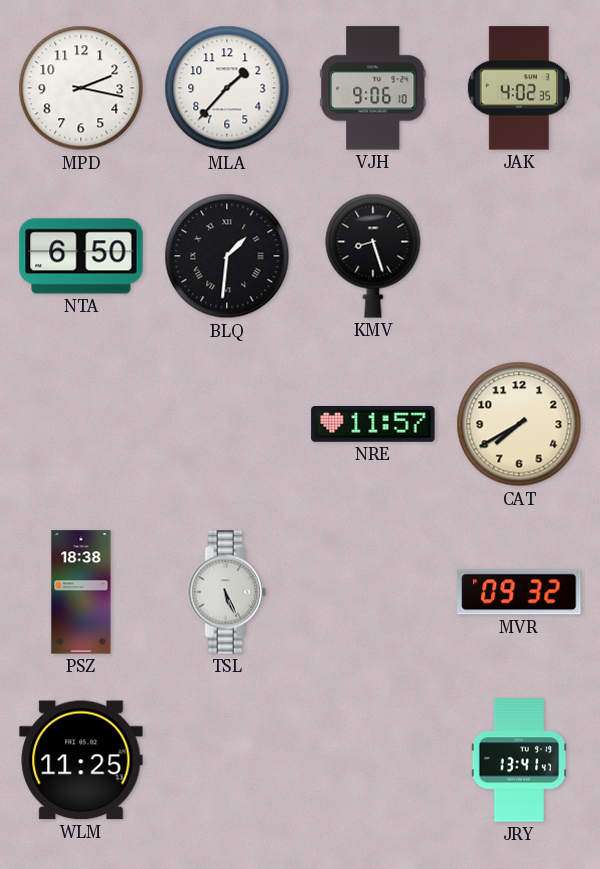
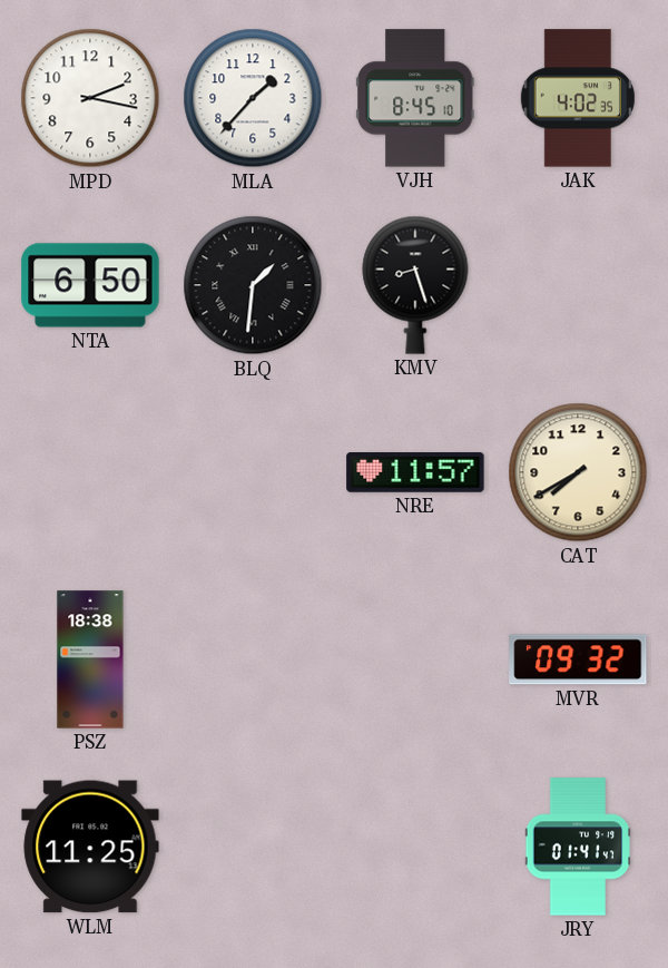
VJH: 9:06 -> 8:45
TSL: 5:26 -> none
JRY: 13:41 -> 01:41
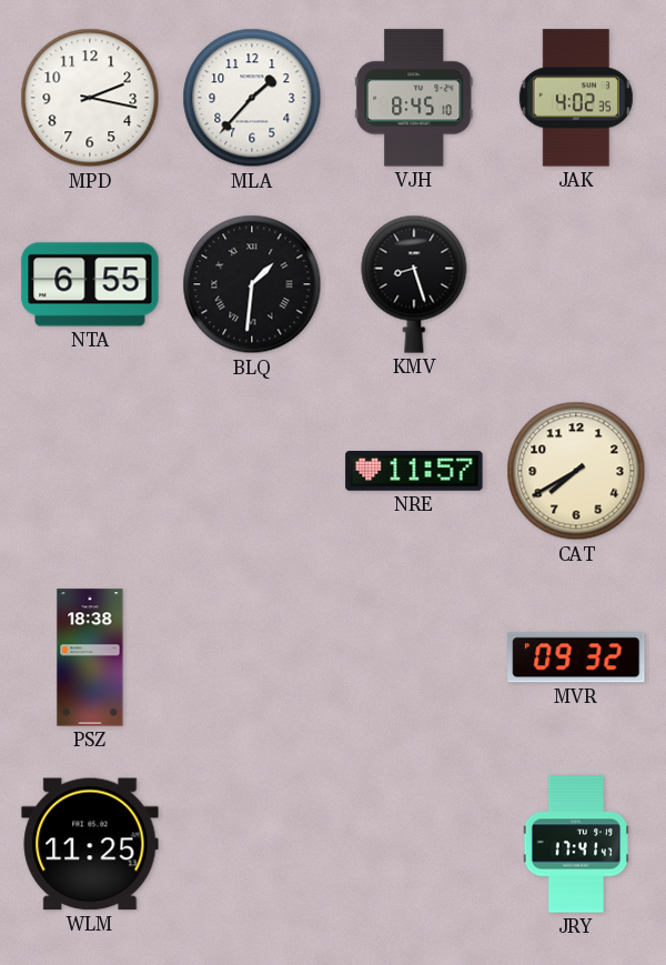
NTA: 6:50 -> 6:55
JRY: 01:41 -> 17:41
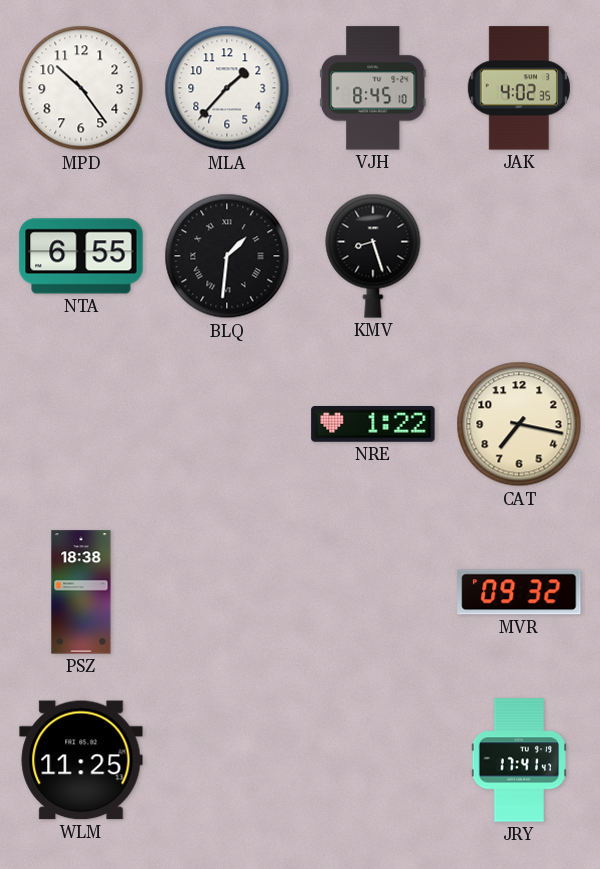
MPD: 2:17 -> 10:24
NRE: 11:57 -> 1:22
CAT: 7:40 -> 7:17
